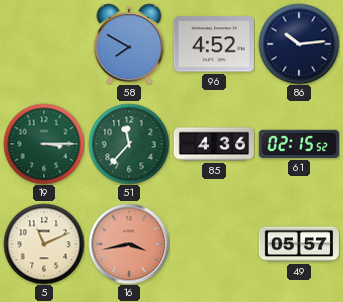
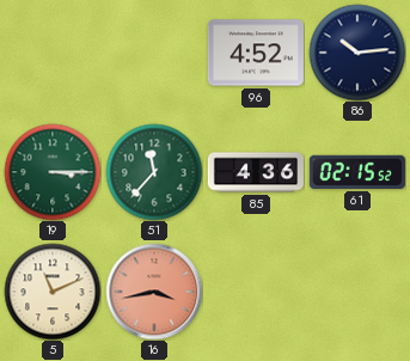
58: 7:50 -> none
49: 05:57 -> none
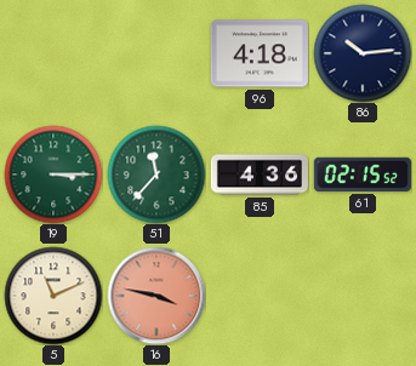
96: 4:52 -> 4:18
16: 3:43 -> 3:47
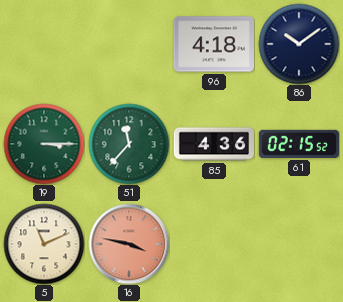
86: 10:14 -> 10:09
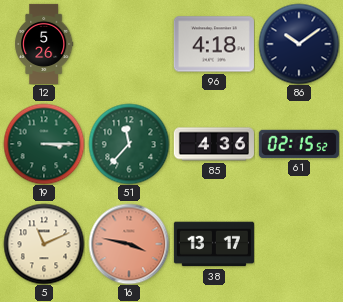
12: none -> 5:26
38: none -> 13:17
